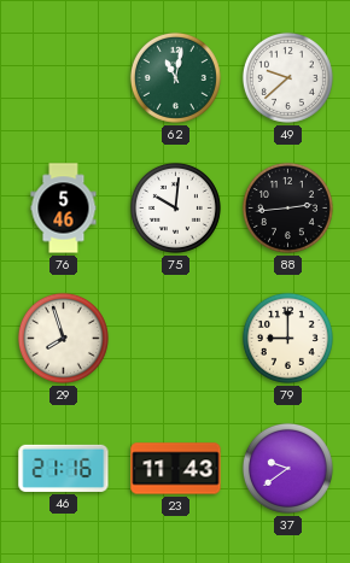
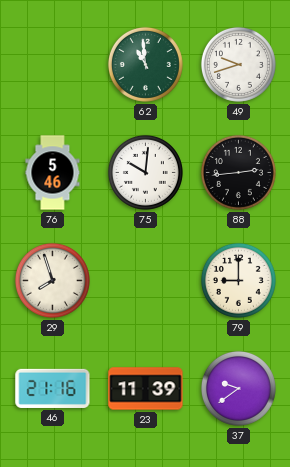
62: 11:02 -> 10:59
49: 9:38 -> 9:42
23: 11:43 -> 11:39
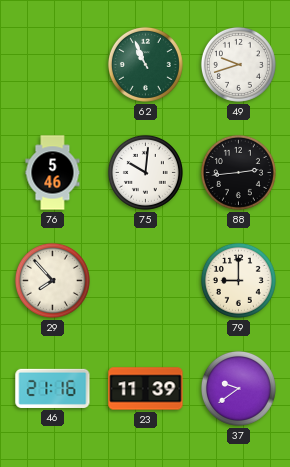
62: 10:59 -> 10:56
29: 7:57 -> 7:53
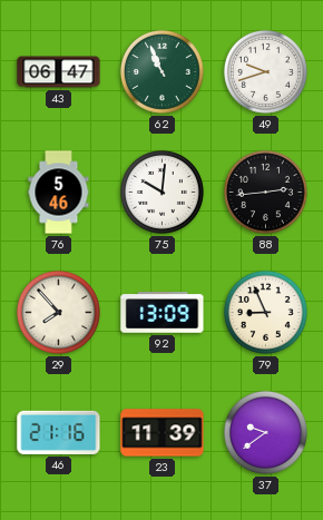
43: none -> 06:47
92: none -> 13:09
79: 9:00 -> 8:56
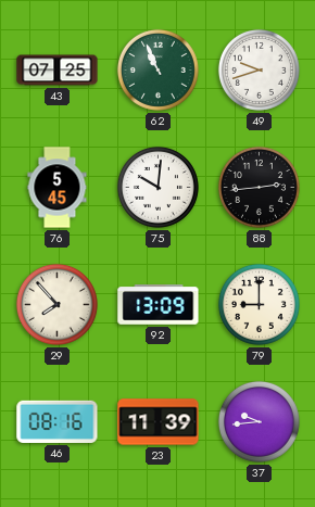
43: 06:47 -> 07:25
76: 5:46 -> 5:45
79: 8:56 -> 9:00
46: 21:16 -> 08:16
37: 9:39 -> 9:44
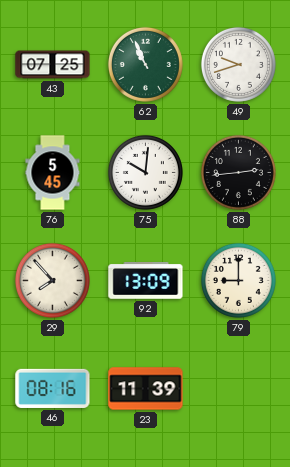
37: 9:44 -> none
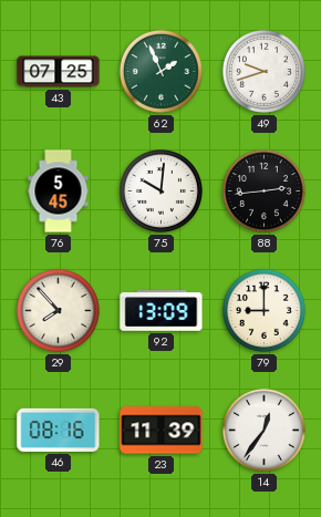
62: 10:56 -> 1:56
14: none -> 12:36
